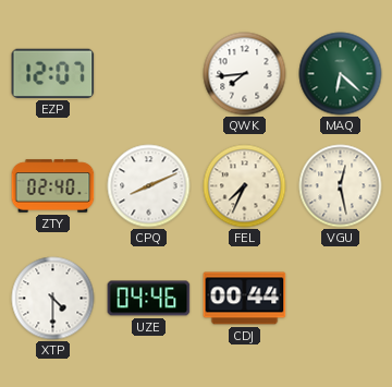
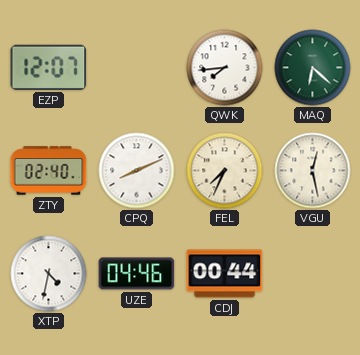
XTP: 4:30 -> 4:32
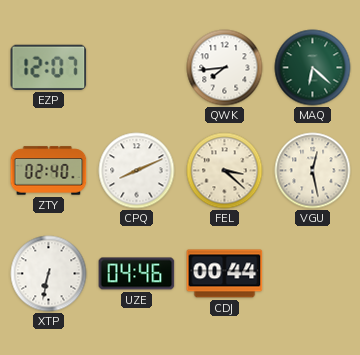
FEL: 7:34 -> 3:22
XTP: 4:32 -> 6:32
